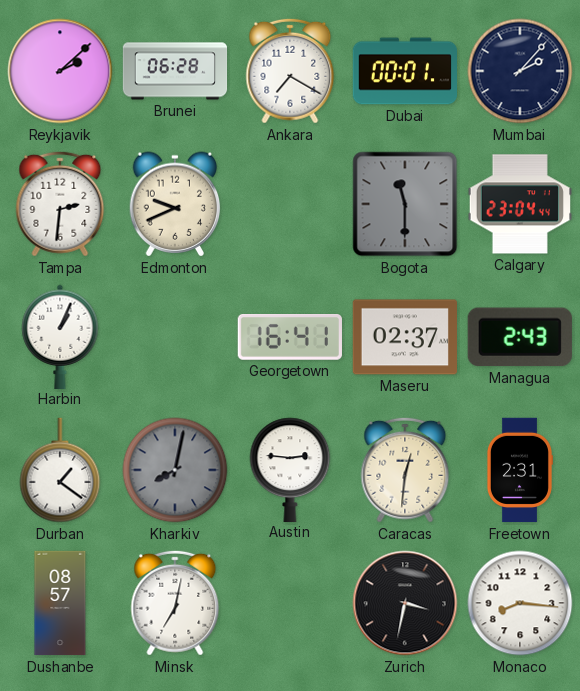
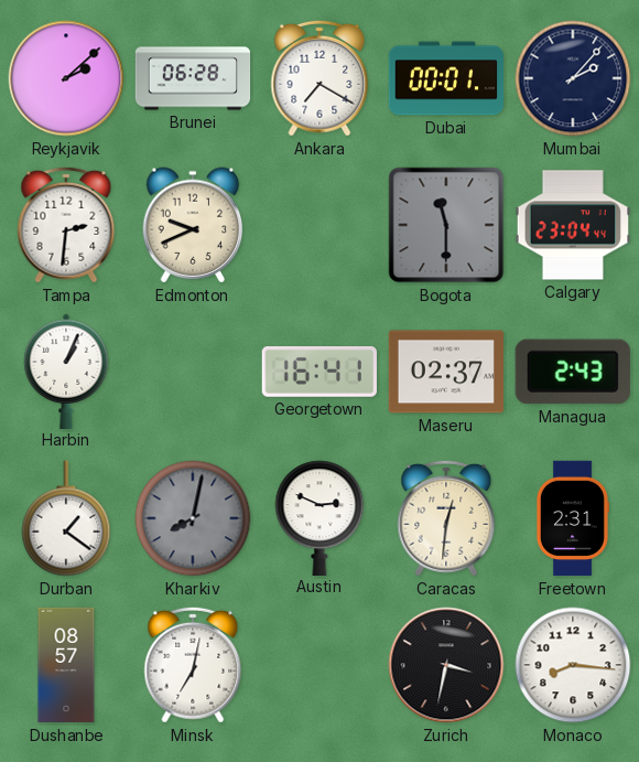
Austin: 2:46 -> 2:49
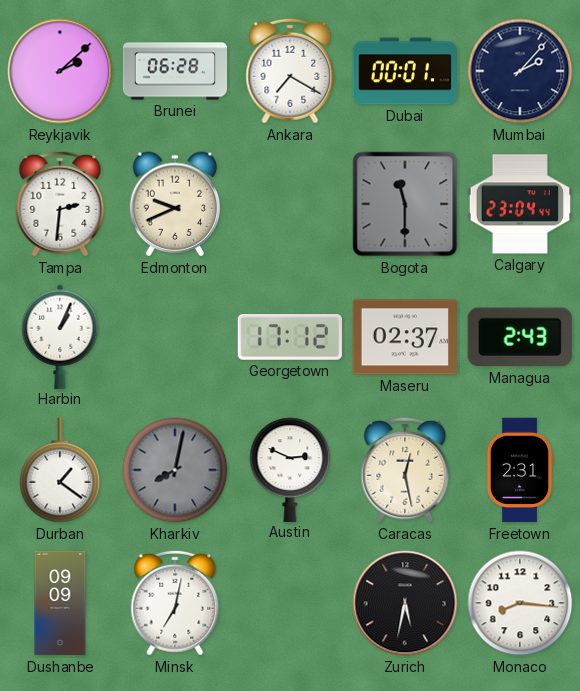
Georgetown: 16:41 -> 17:12
Caracas: 12:31 -> 12:28
Dushanbe: 08:57 -> 09:09
Zurich: 3:32 -> 5:32
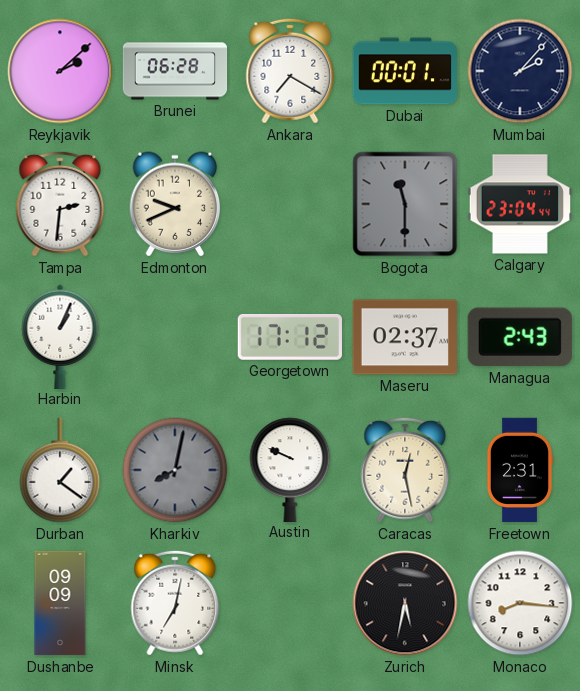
Austin: 2:49 -> 9:49
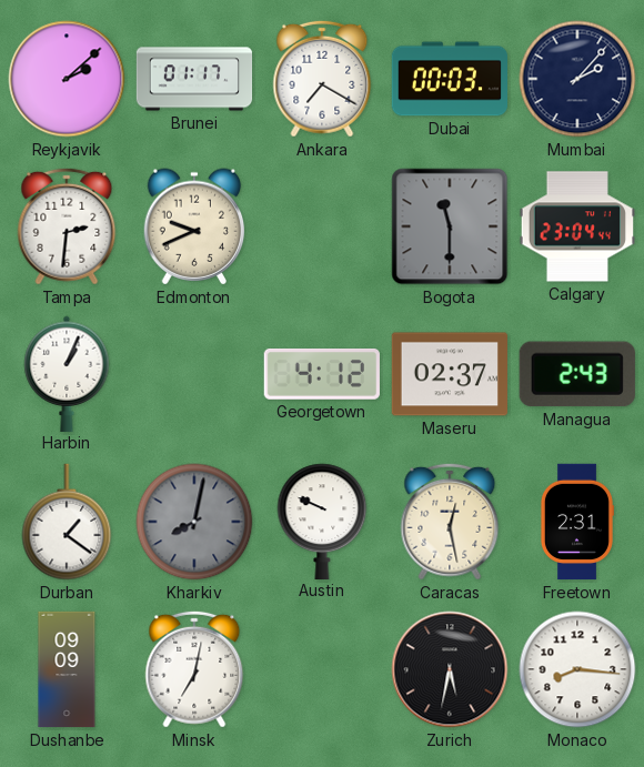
Brunei: 06:28 -> 01:17
Dubai: 00:01 -> 00:03
Georgetown: 17:12 -> 4:12
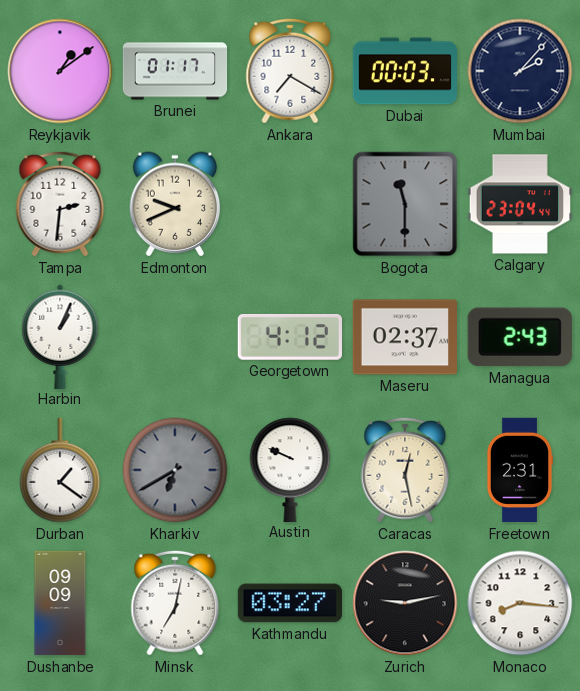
Reykjavik: 2:08 -> 1:09
Kharkiv: 8:02 -> 6:40
Kathmandu: none -> 03:27
Zurich: 5:32 -> 9:13
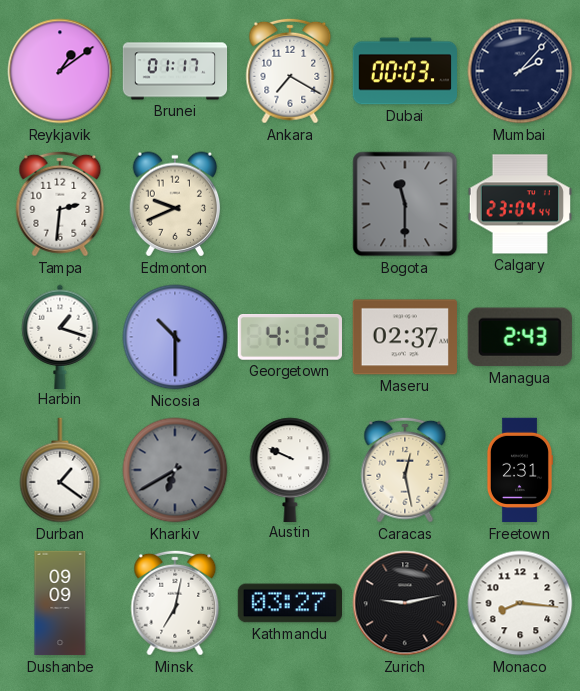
Harbin: 1:04 -> 1:18
Nicosia: none -> 10:30
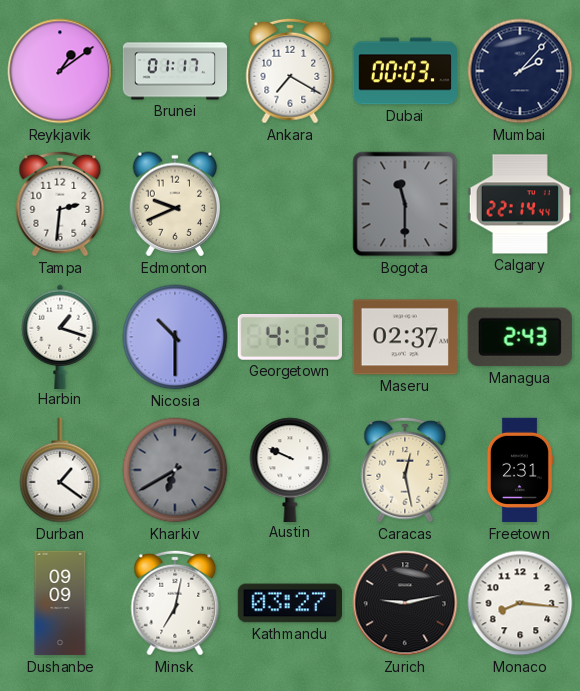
Calgary: 23:04 -> 22:14
